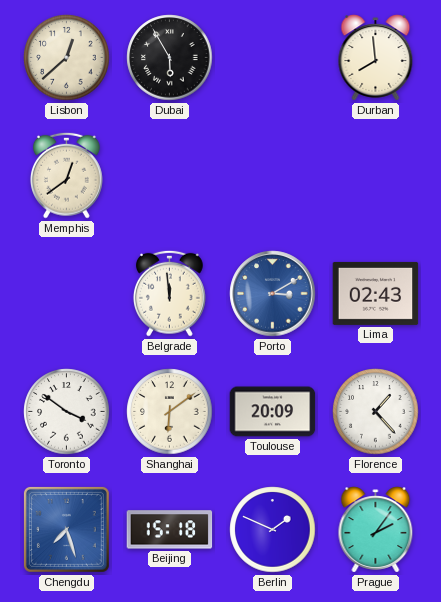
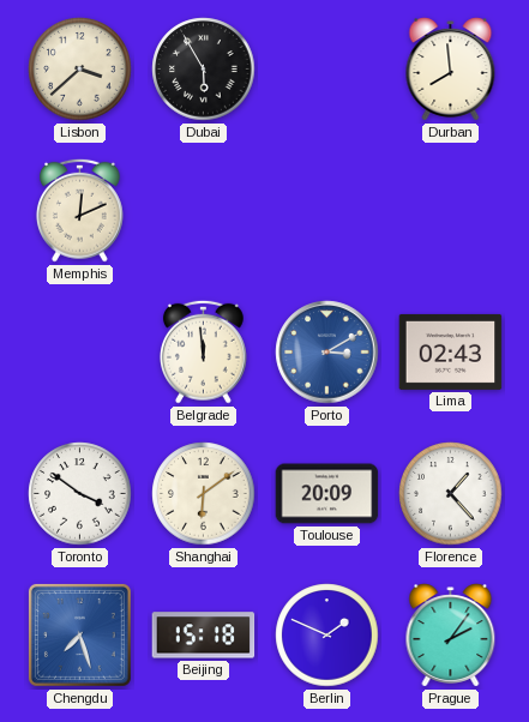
Lisbon: 12:38 -> 3:38
Memphis: 12:39 -> 12:11
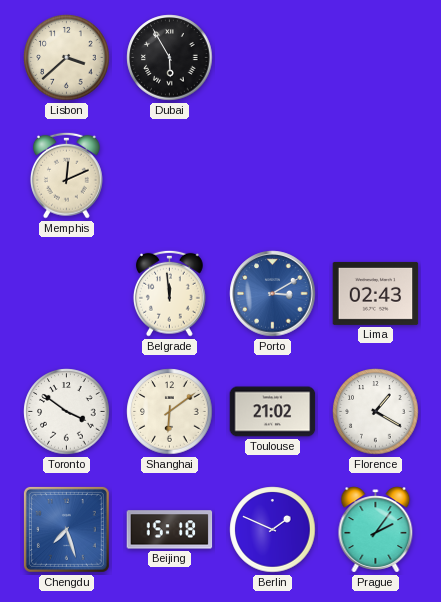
Durban: 7:59 -> none
Toulouse: 20:09 -> 21:02
Florence: 1:23 -> 1:20
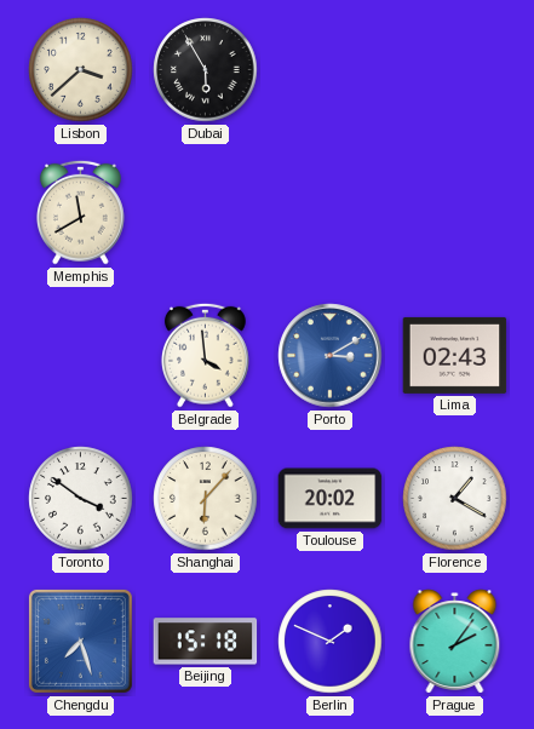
Memphis: 12:11 -> 11:40
Belgrade: 11:59 -> 3:59
Shanghai: 6:09 -> 6:07
Toulouse: 21:02 -> 20:02
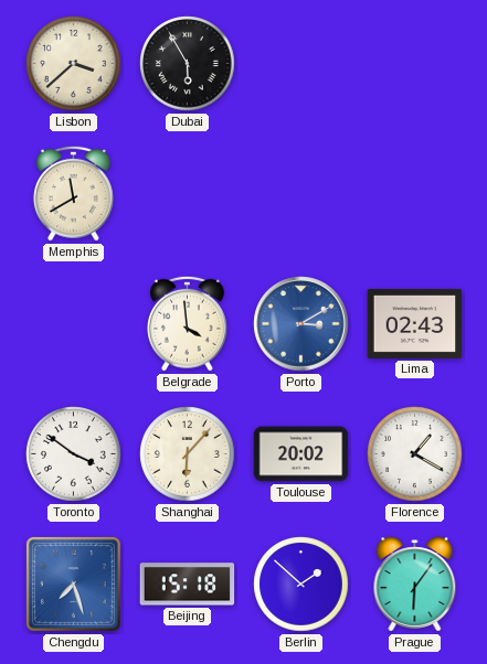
Berlin: 1:49 -> 1:52
Prague: 2:06 -> 6:06
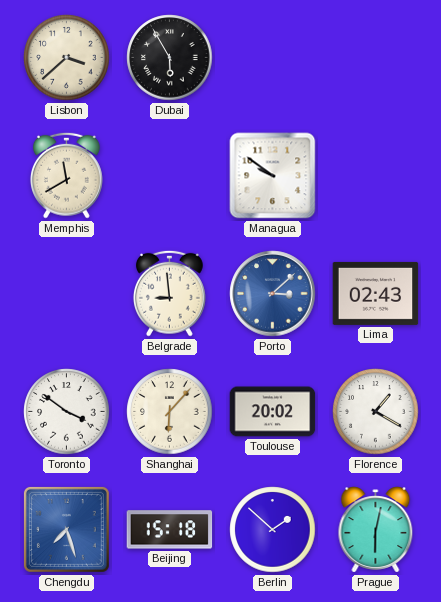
Managua: none -> 9:51
Belgrade: 3:59 -> 8:59
Porto: 3:10 -> 3:08
Prague: 6:06 -> 6:02
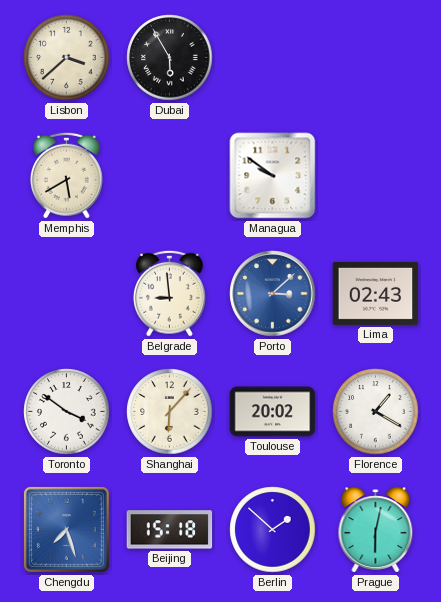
Memphis: 11:40 -> 5:40
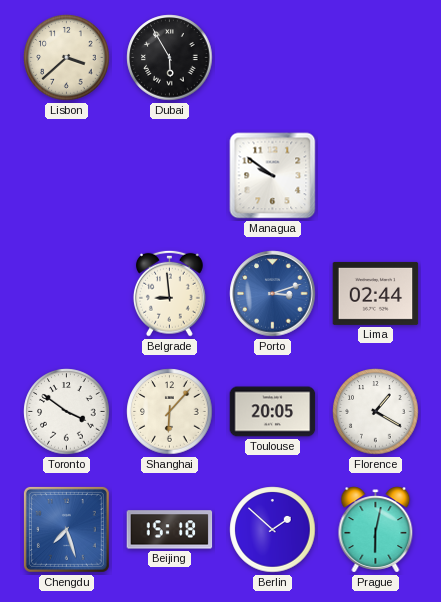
Memphis: 5:40 -> none
Porto: 3:08 -> 3:12
Lima: 02:43 -> 02:44
Toulouse: 20:02 -> 20:05
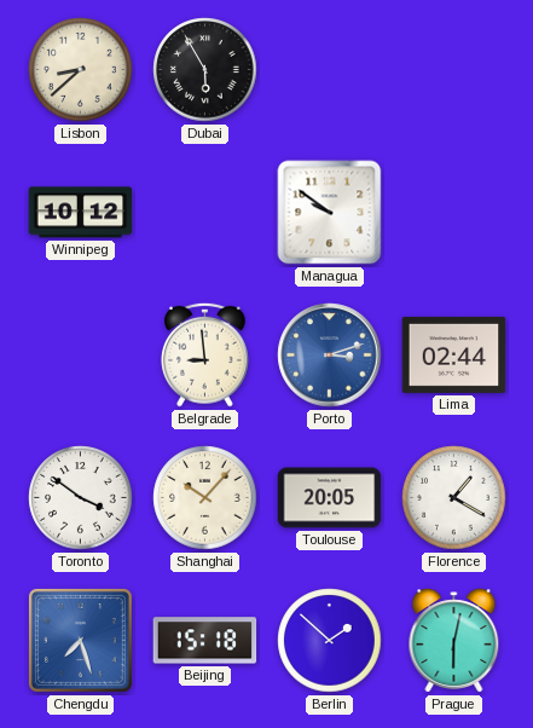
Lisbon: 3:38 -> 8:38
Winnipeg: none -> 10:12
Shanghai: 6:07 -> 10:07
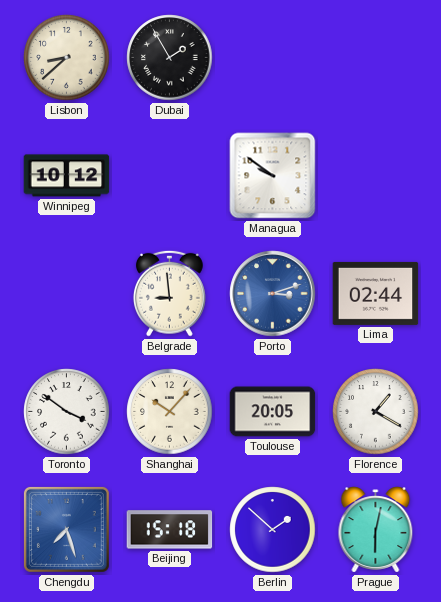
Dubai: 5:55 -> 1:55
